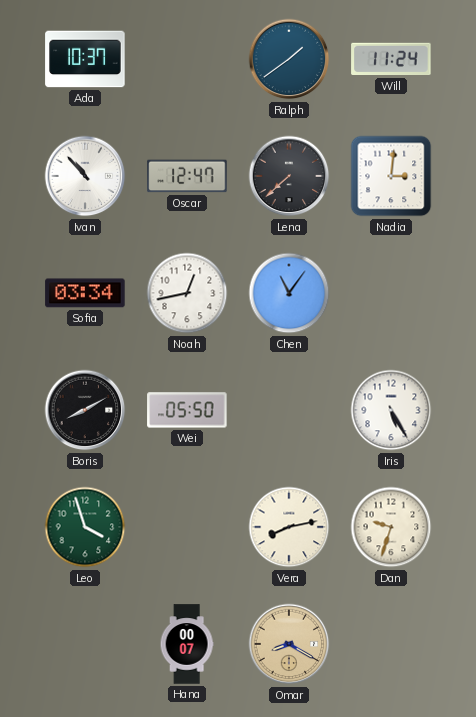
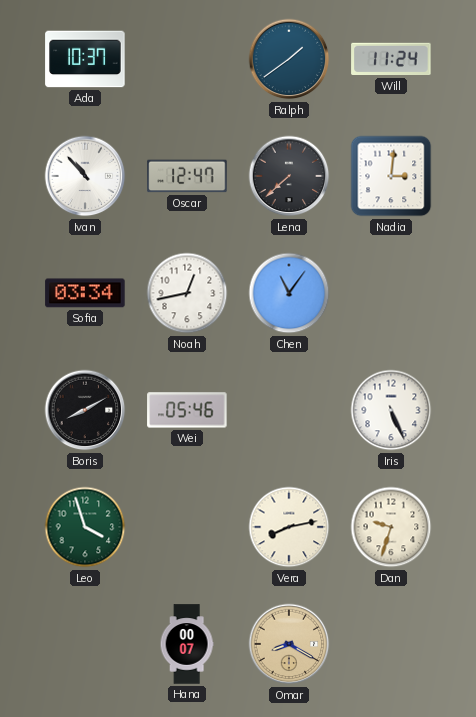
Wei: 05:50 -> 05:46
Iris: 5:25 -> 5:26
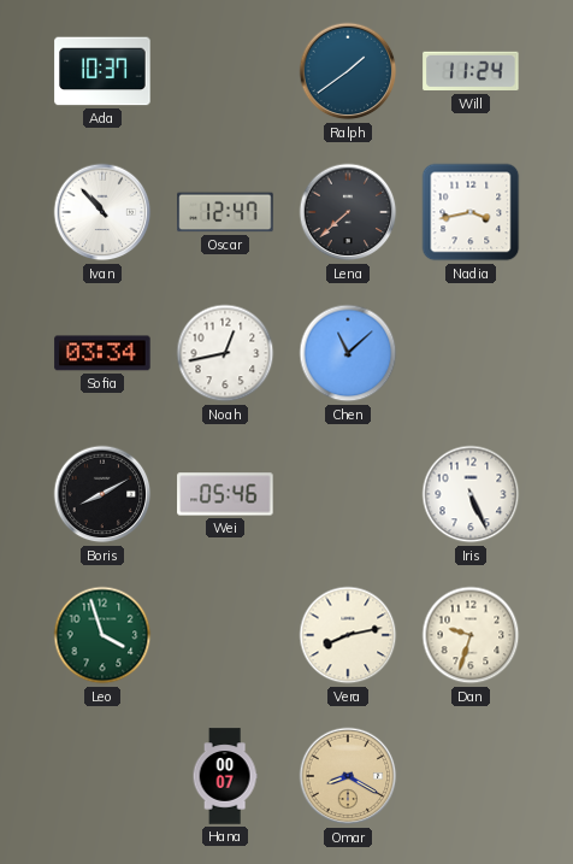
Nadia: 3:01 -> 3:43
Chen: 11:06 -> 11:08
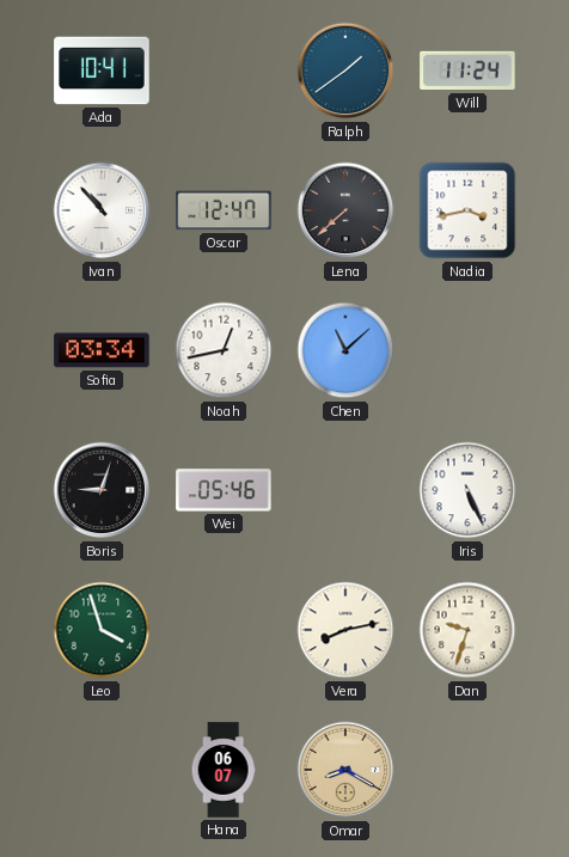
Ada: 10:37 -> 10:41
Boris: 8:10 -> 9:03
Hana: 00:07 -> 06:07
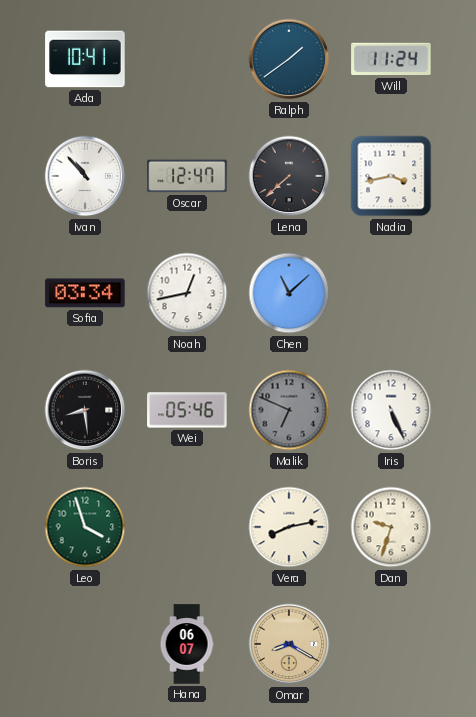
Boris: 9:03 -> 8:29
Malik: none -> 6:49
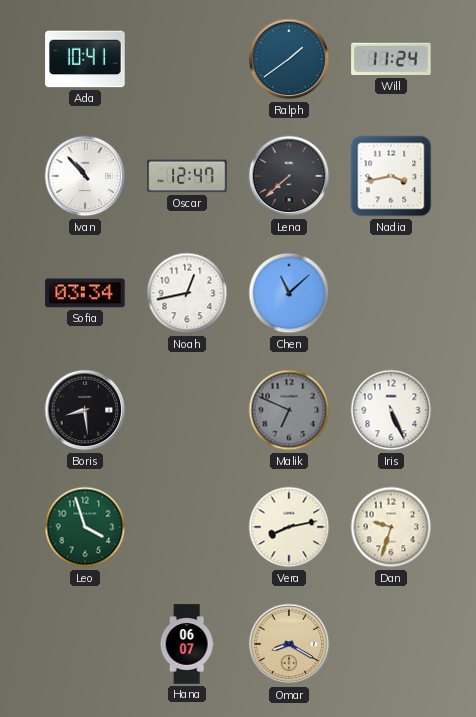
Wei: 05:46 -> none
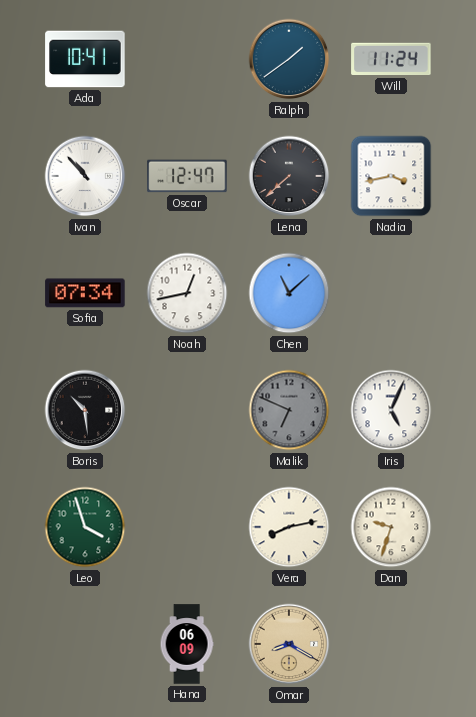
Sofia: 03:34 -> 07:34
Boris: 8:29 -> 10:29
Iris: 5:26 -> 5:04
Hana: 06:07 -> 06:09
